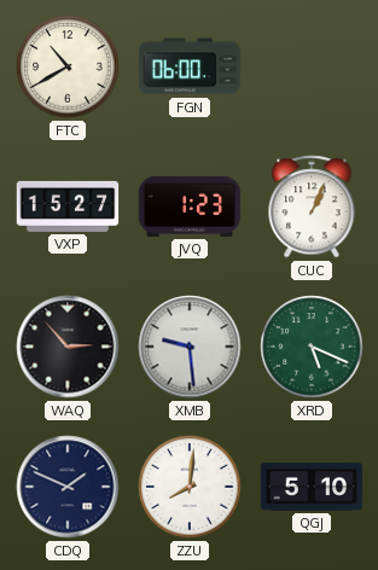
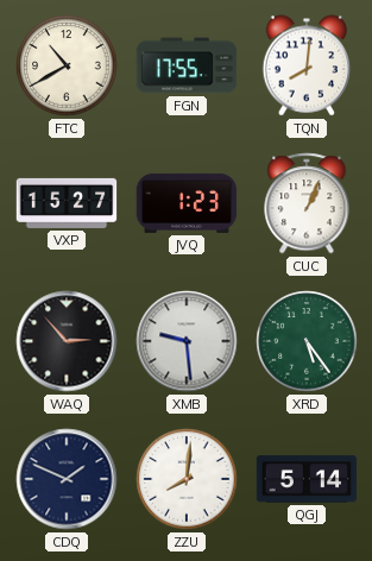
FGN: 06:00 -> 17:55
TQN: none -> 8:01
XRD: 5:19 -> 5:24
QGJ: 5:10 -> 5:14
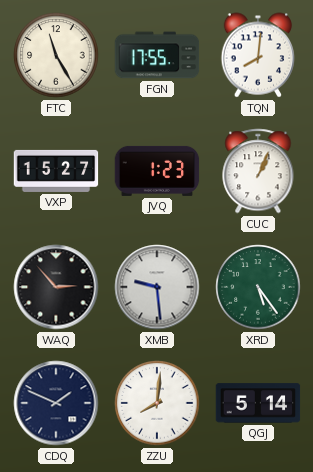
FTC: 10:40 -> 11:25
